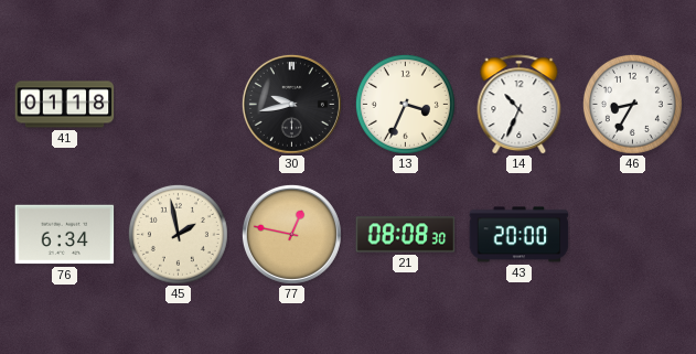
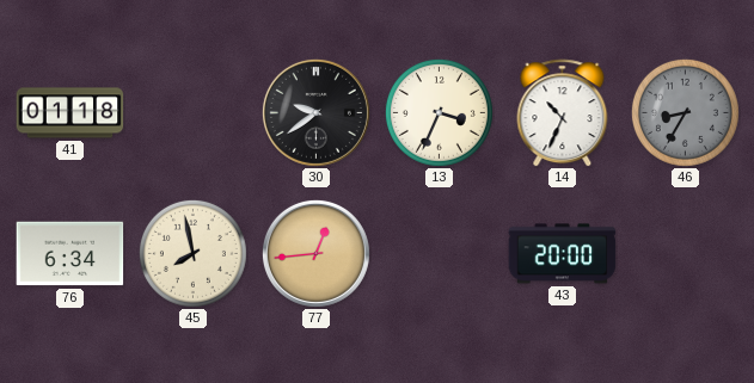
30: 9:43 -> 9:39
46 dial: white -> grey
45: 1:58 -> 7:58
77: 12:47 -> 12:44
21: 08:08 -> none
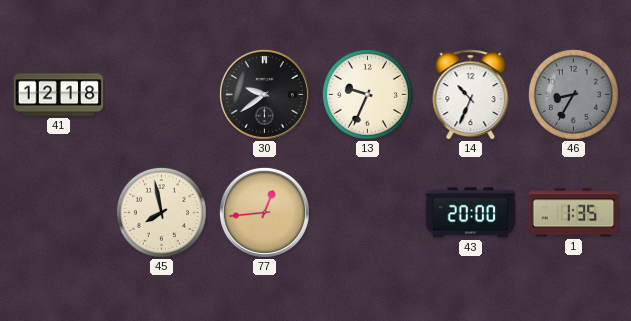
41: 01:18 -> 12:18
13: 3:34 -> 9:34
76: 6:34 -> none
1: none -> 1:35
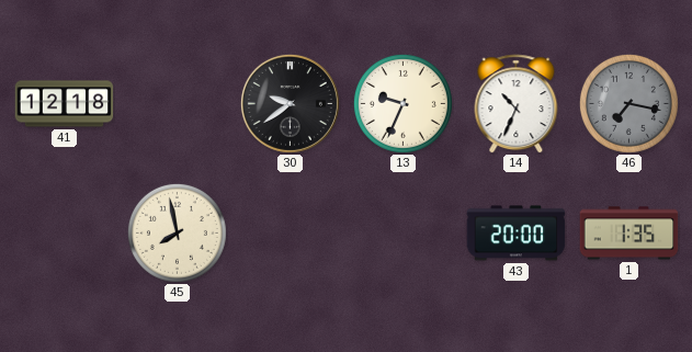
46: 8:35 -> 7:17
77: 12:44 -> none
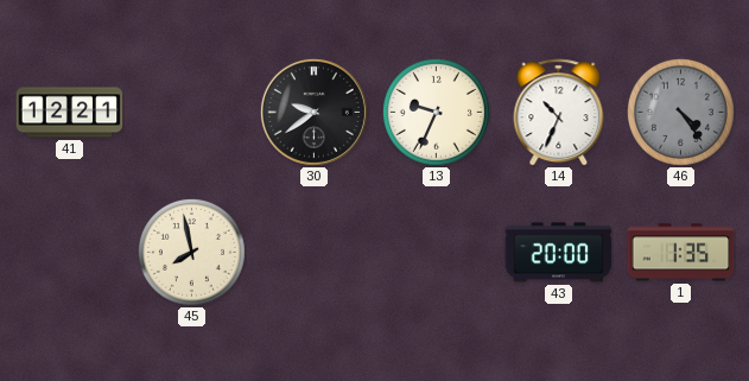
41: 12:18 -> 12:21
46: 7:17 -> 4:24
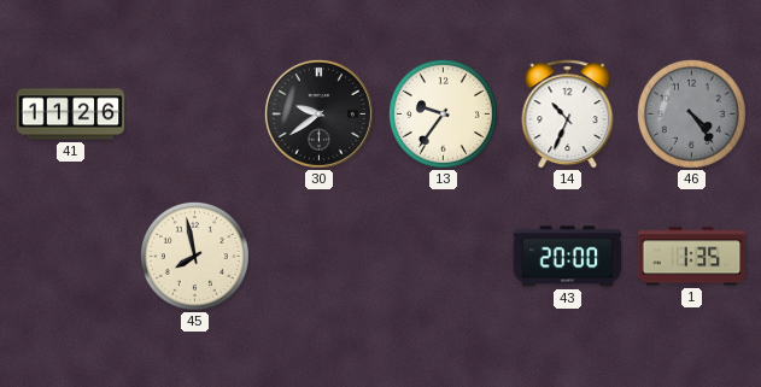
41: 12:21 -> 11:26
13: 9:34 -> 9:36
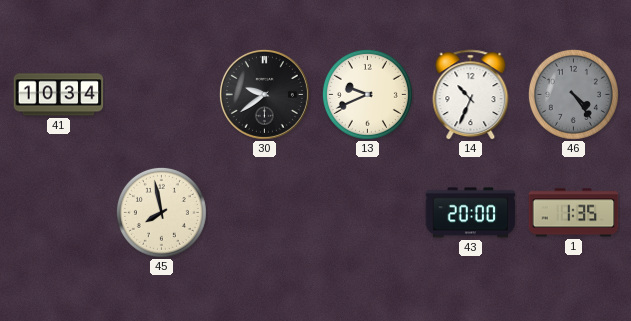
41: 11:26 -> 10:34
13: 9:36 -> 9:41
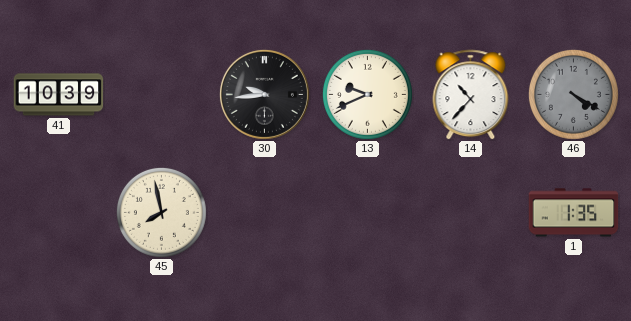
41: 10:34 -> 10:39
30: 9:39 -> 9:44
14: 10:34 -> 10:37
46: 4:24 -> 4:20
43: 20:00 -> none
